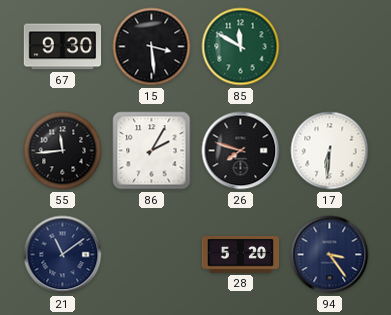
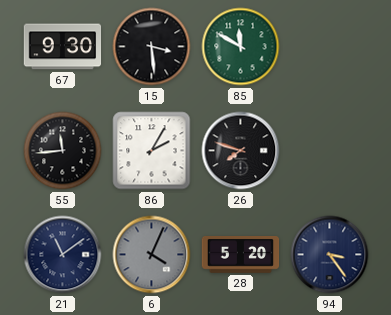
17: 6:31 -> none
6: none -> 4:04
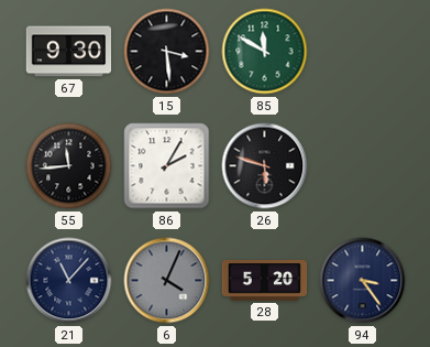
26: 7:48 -> 5:48
21: 11:09 -> 11:07
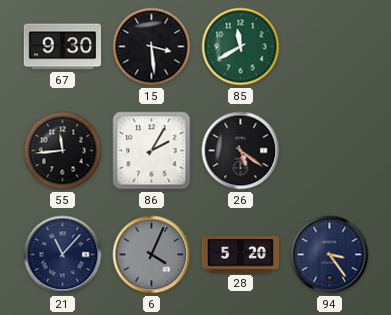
85: 11:50 -> 11:40
26: 5:48 -> 5:21
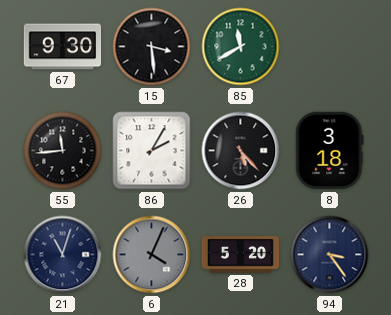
26: 5:21 -> 5:23
8: none -> 3:18
21: 11:07 -> 11:03
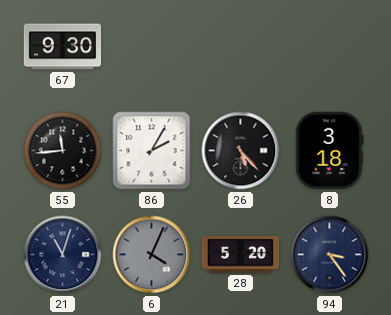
15: 3:29 -> none
85: 11:40 -> none
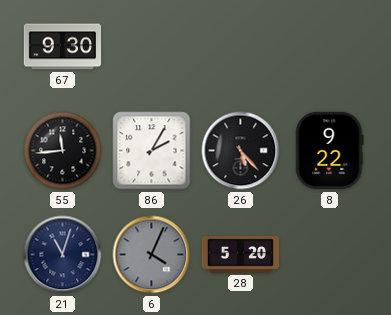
8: 3:18 -> 9:22
94: 3:24 -> none
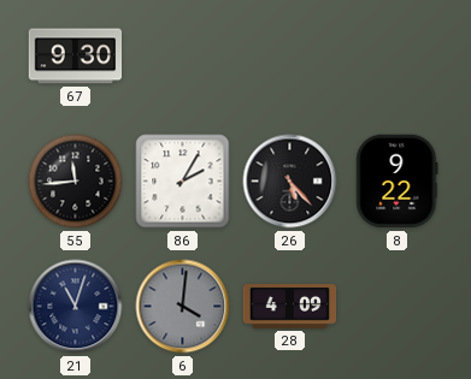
6: 4:04 -> 4:01
28: 5:20 -> 4:09
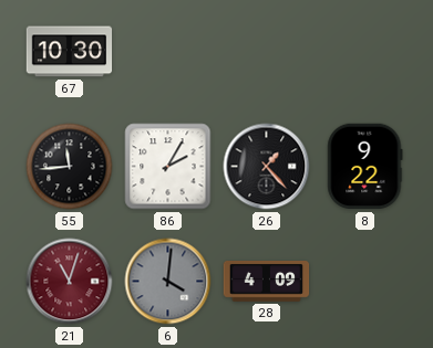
67: 9:30 -> 10:30
26: 5:23 -> 1:23
21 dial: navy -> burgundy
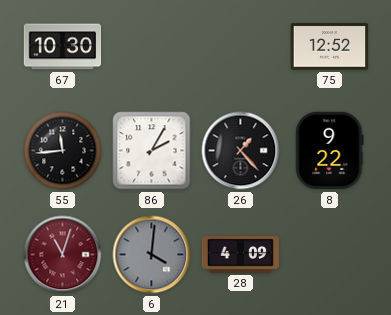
75: none -> 12:52
